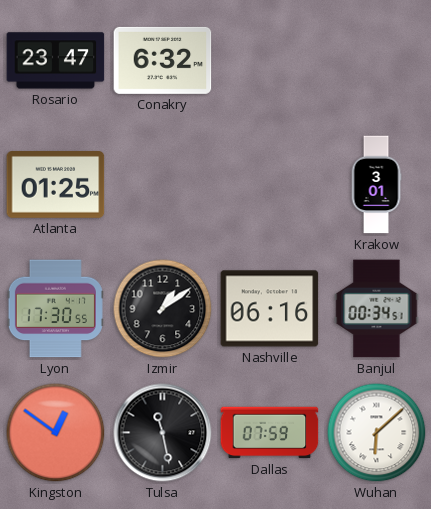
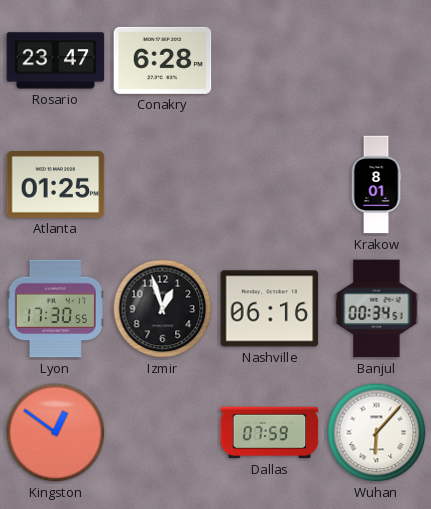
Conakry: 6:32 -> 6:28
Krakow: 3:01 -> 8:01
Izmir: 1:09 -> 12:57
Tulsa: 11:28 -> none
Wuhan: 6:08 -> 6:07
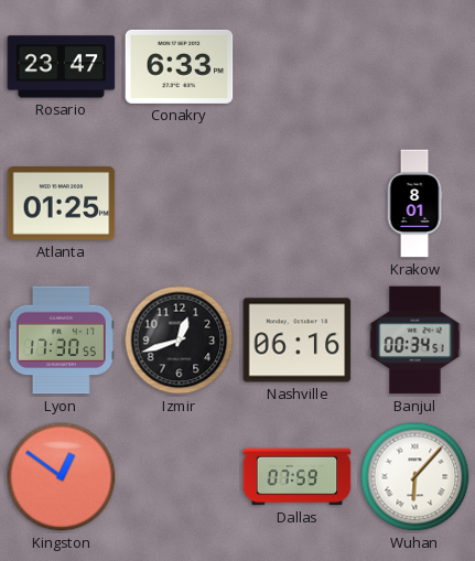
Conakry: 6:28 -> 6:33
Izmir: 12:57 -> 12:42
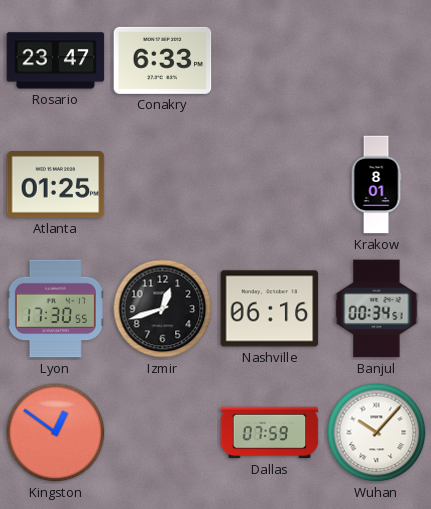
Wuhan: 6:07 -> 10:07
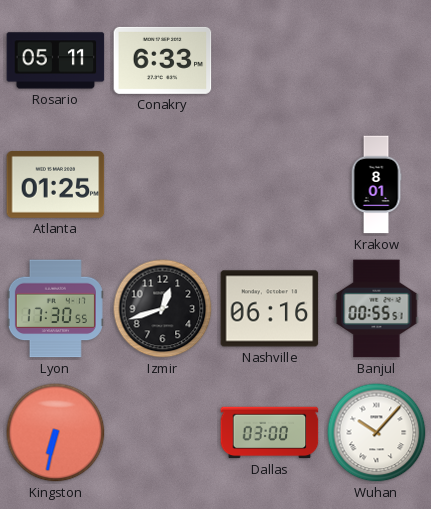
Rosario: 23:47 -> 05:11
Banjul: 00:34 -> 00:55
Kingston: 12:51 -> 6:32
Dallas: 07:59 -> 03:00
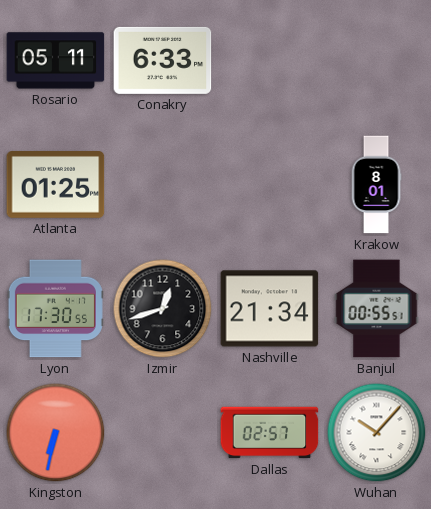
Nashville: 06:16 -> 21:34
Dallas: 03:00 -> 02:57
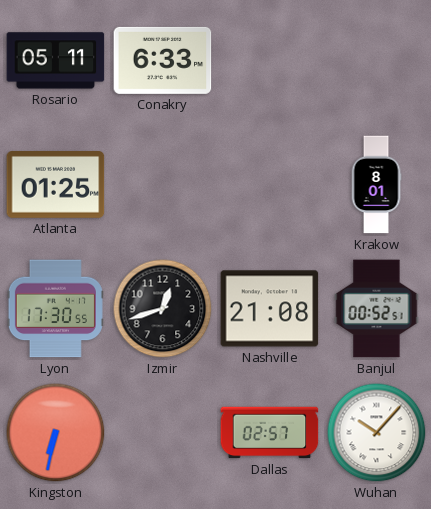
Nashville: 21:34 -> 21:08
Banjul: 00:55 -> 00:52
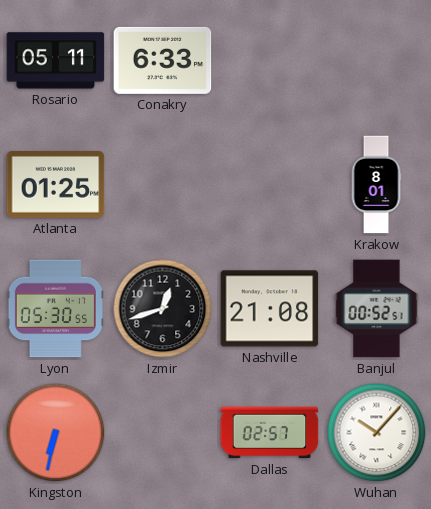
Lyon: 17:30 -> 05:30
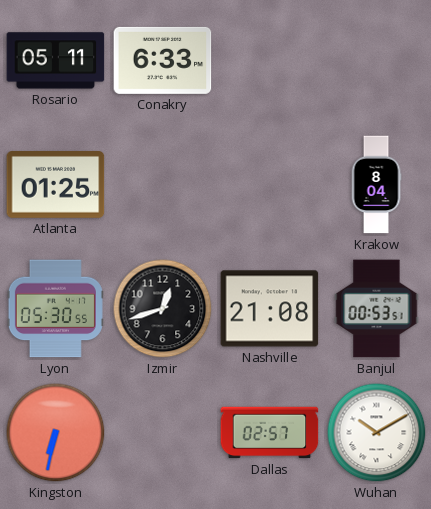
Krakow: 8:01 -> 8:04
Banjul: 00:52 -> 00:53
Wuhan: 10:07 -> 10:10
